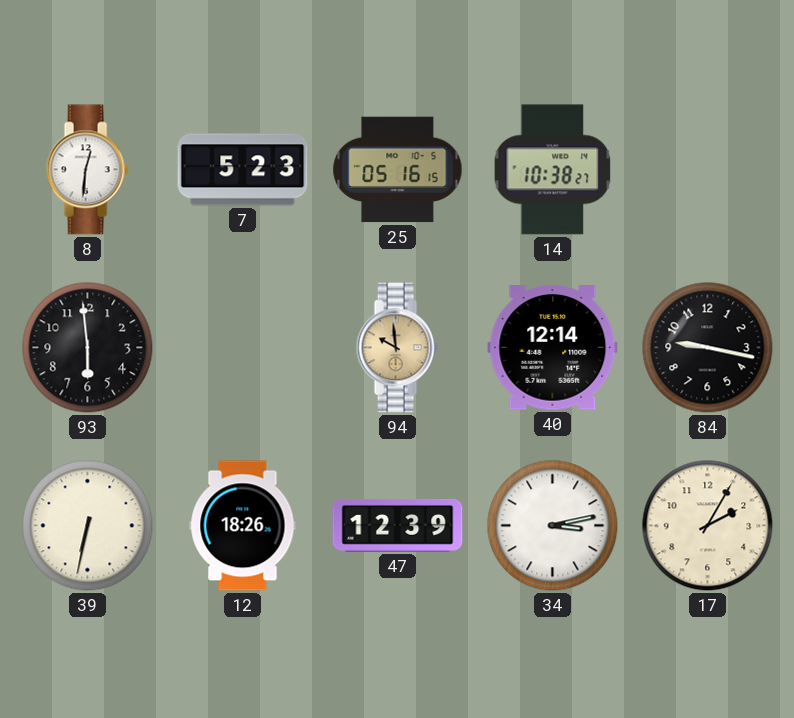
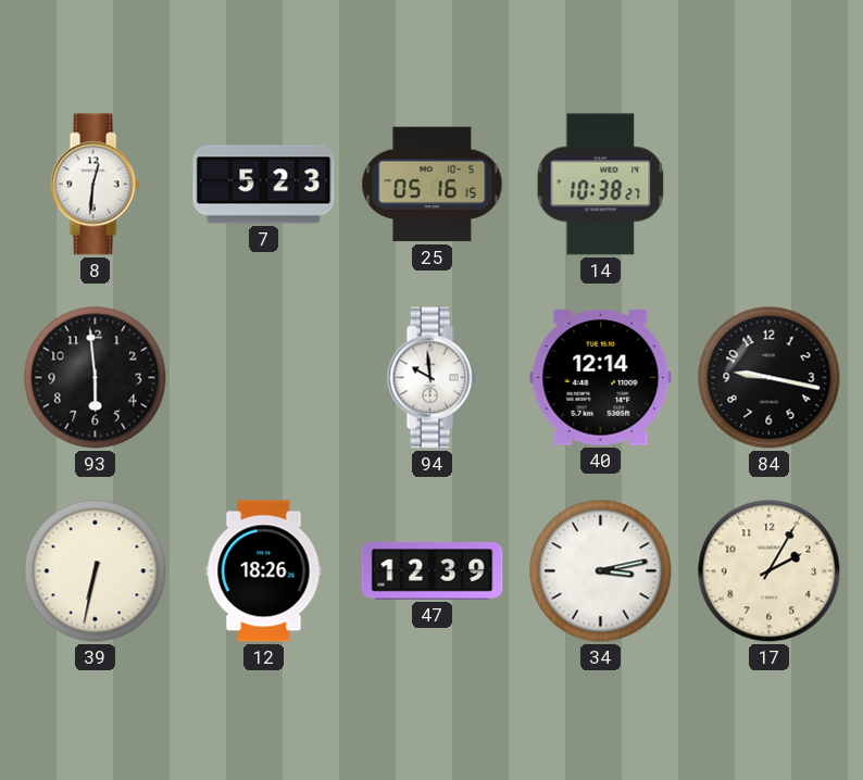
94 dial: champagne -> white
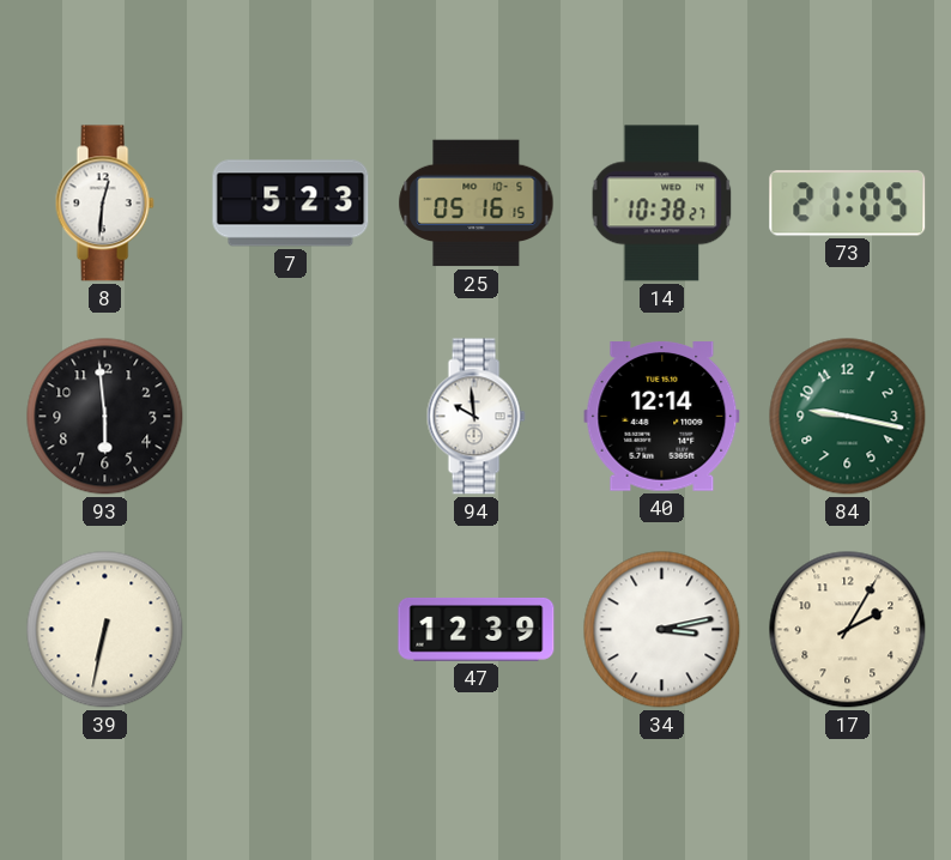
73: none -> 21:05
84 dial: black -> green
12: 18:26 -> none
